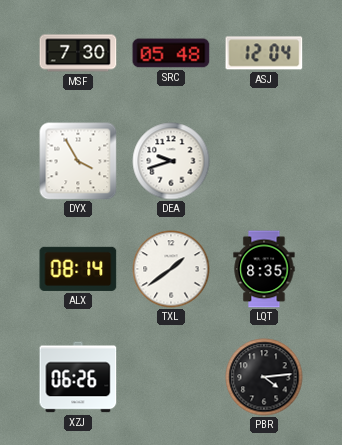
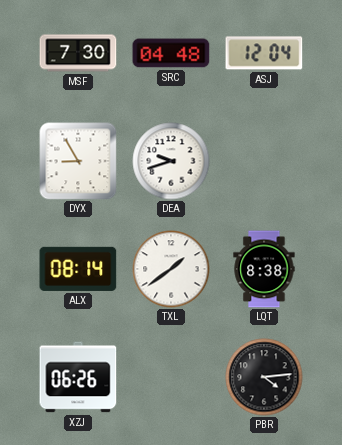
SRC: 05:48 -> 04:48
DYX: 3:55 -> 8:55
LQT: 8:35 -> 8:38
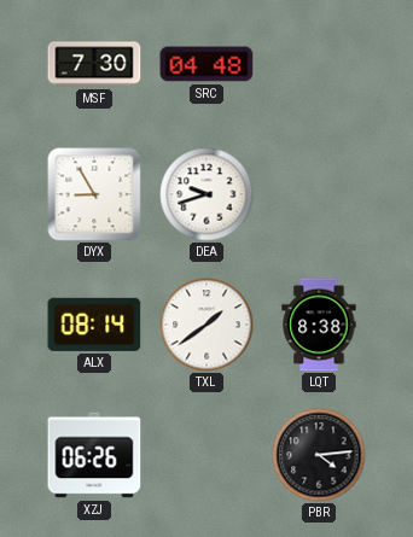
ASJ: 12:04 -> none
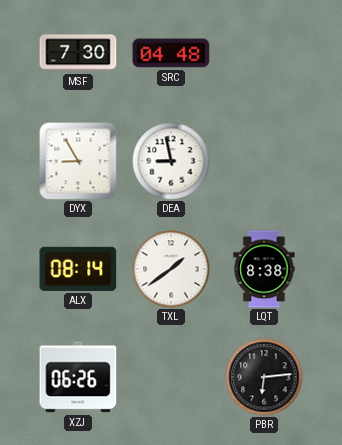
DEA: 9:42 -> 8:58
PBR: 4:14 -> 6:14
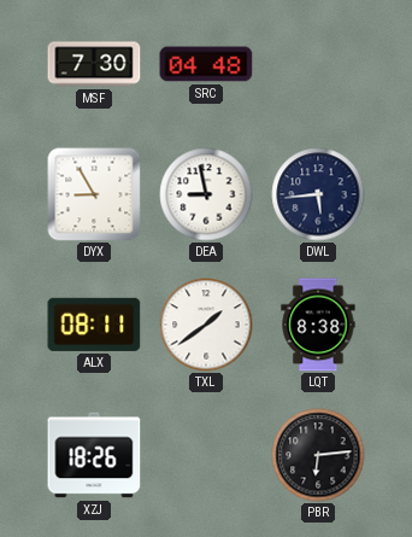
DWL: none -> 5:44
ALX: 08:14 -> 08:11
XZJ: 06:26 -> 18:26
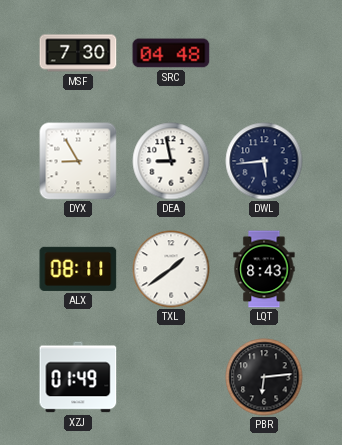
LQT: 8:38 -> 8:43
XZJ: 18:26 -> 01:49
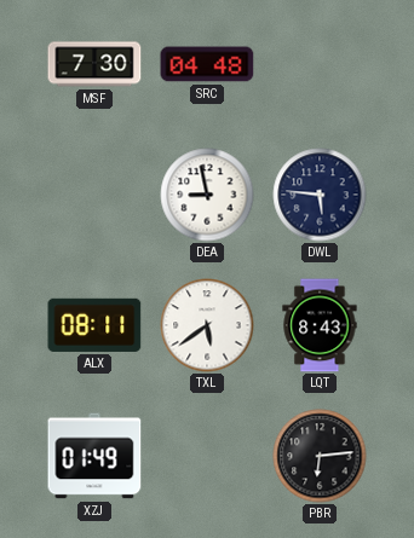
DYX: 8:55 -> none
DWL: 5:44 -> 5:46
TXL: 1:39 -> 5:39
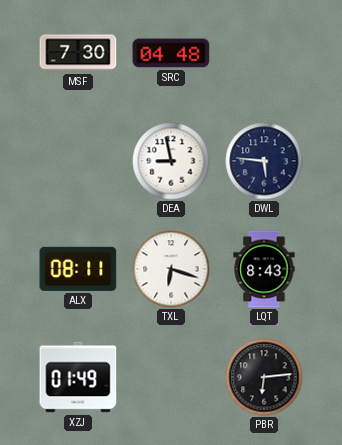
TXL: 5:39 -> 6:18
